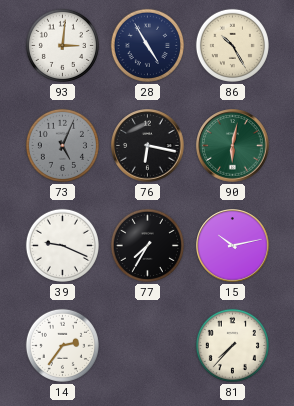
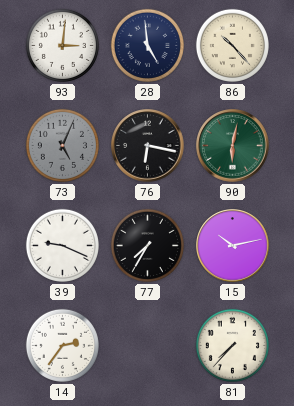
28: 4:55 -> 4:59
86: 10:25 -> 10:23
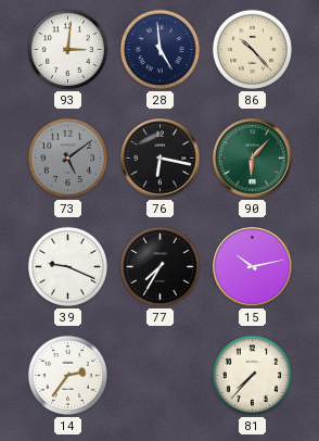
73: 5:04 -> 5:09
90: 6:02 -> 6:07
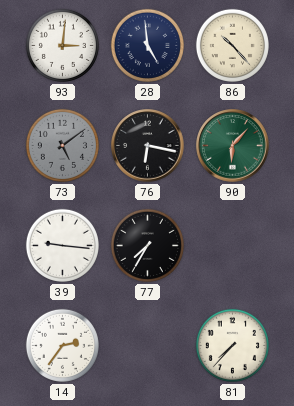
39: 9:19 -> 9:16
15: 10:13 -> none
